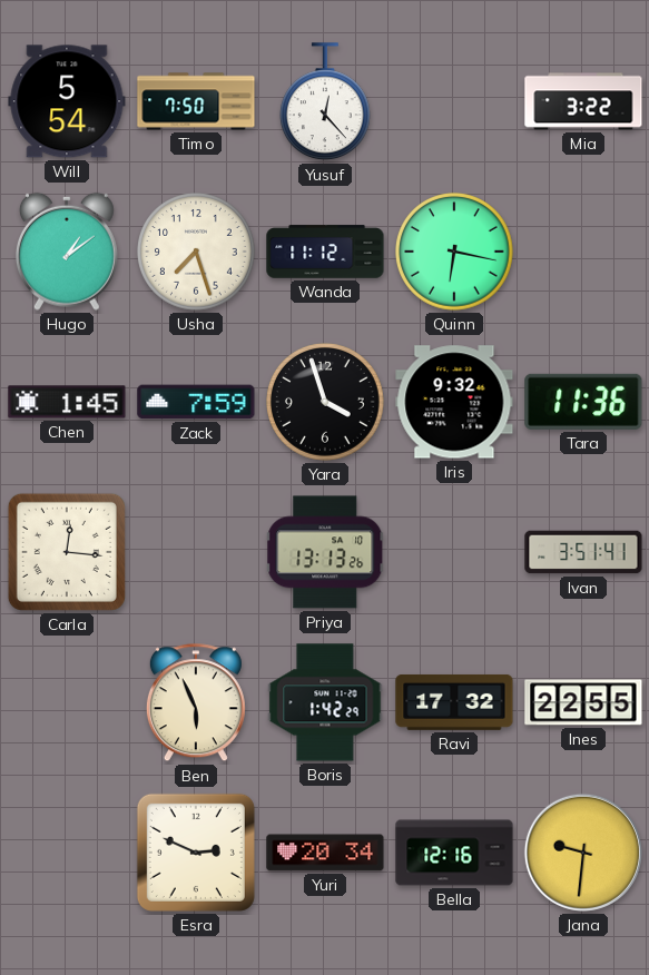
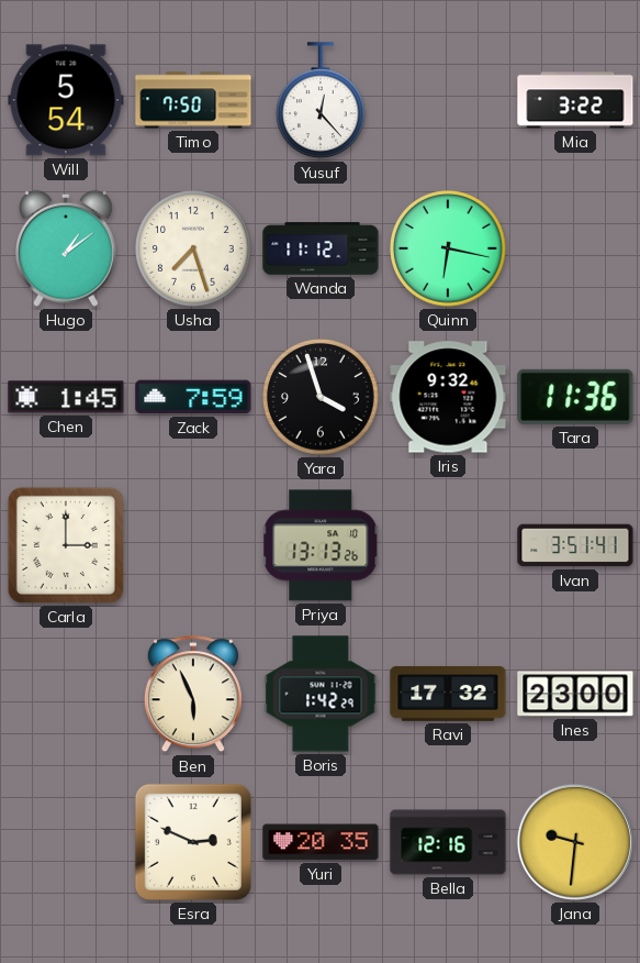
Carla: 12:16 -> 3:00
Ines: 22:55 -> 23:00
Yuri: 20:34 -> 20:35
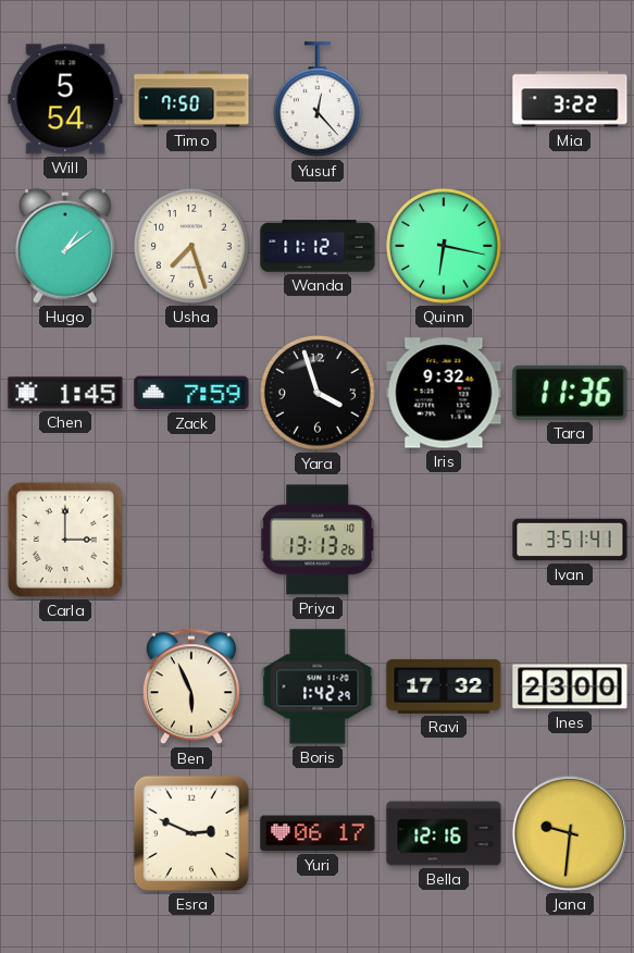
Yuri: 20:35 -> 06:17
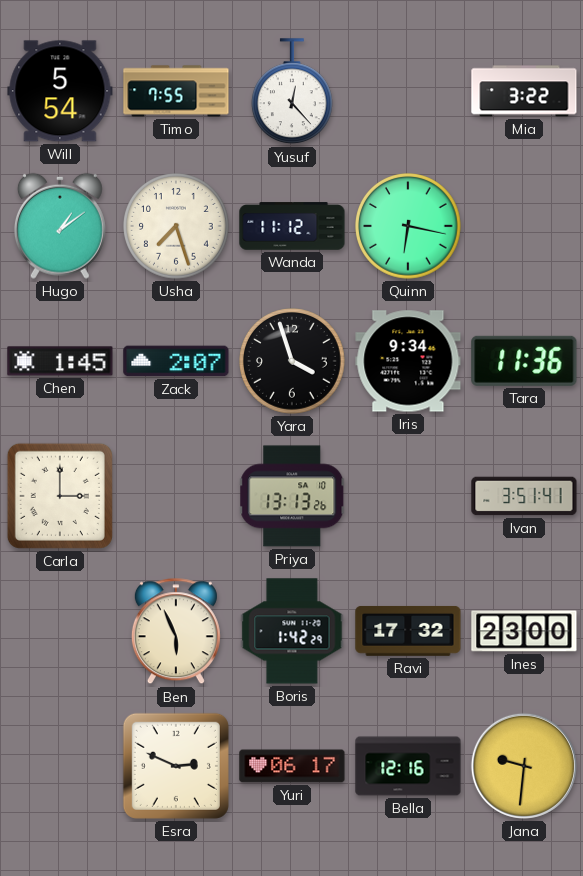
Timo: 7:50 -> 7:55
Zack: 7:59 -> 2:07
Iris: 9:32 -> 9:34
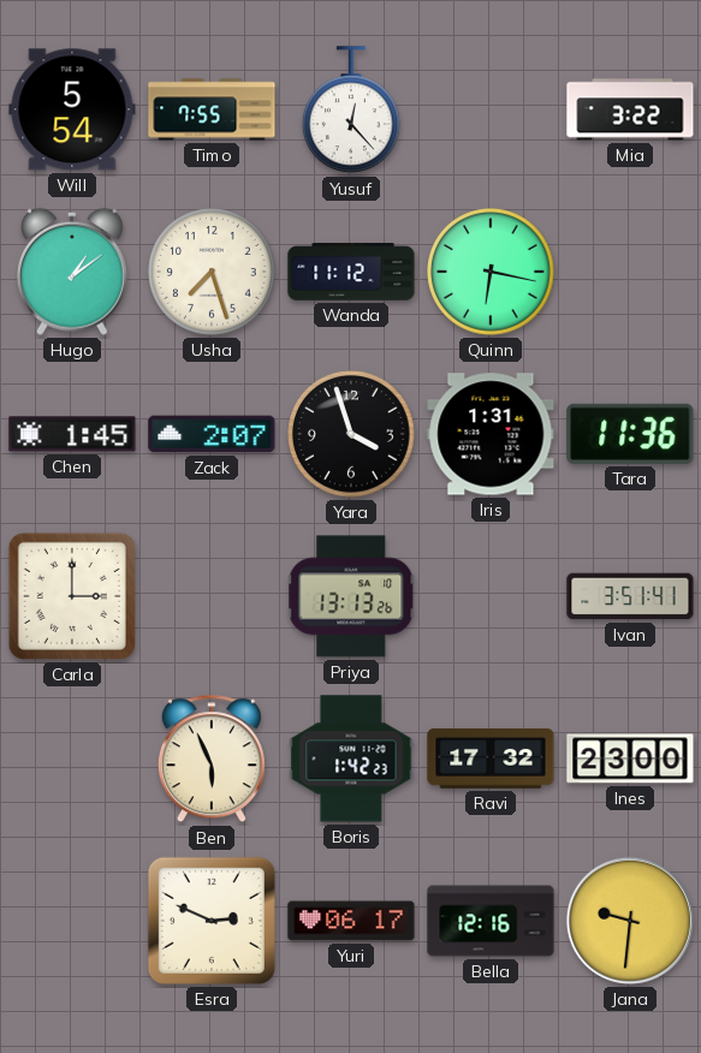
Iris: 9:34 -> 1:31
Boris: 1:42:29 -> 1:42:23
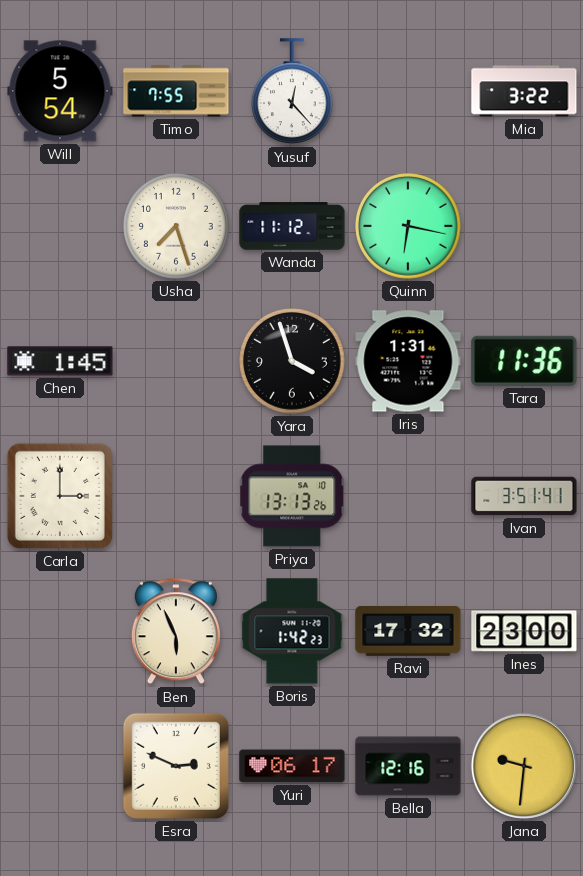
Hugo: 1:09 -> none
Zack: 2:07 -> none
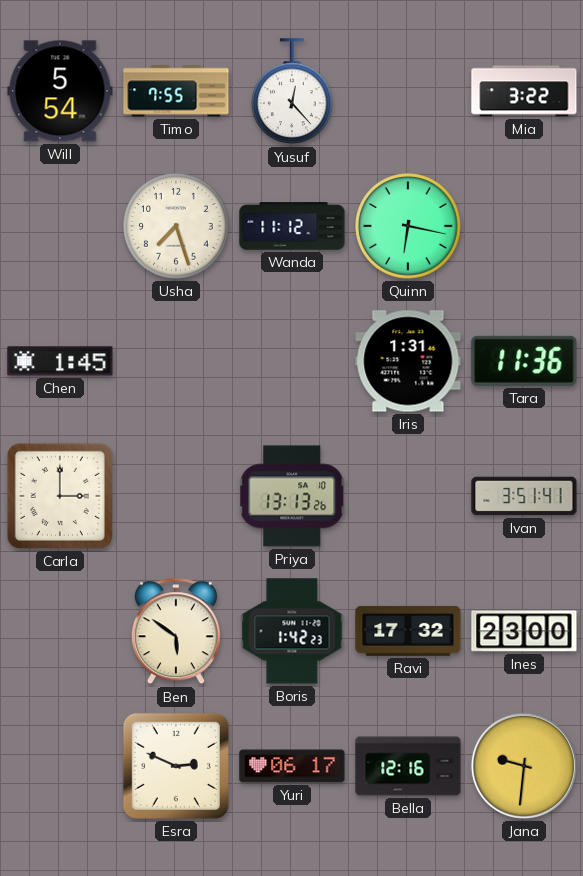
Yara: 3:57 -> none
Ben: 5:56 -> 5:51
